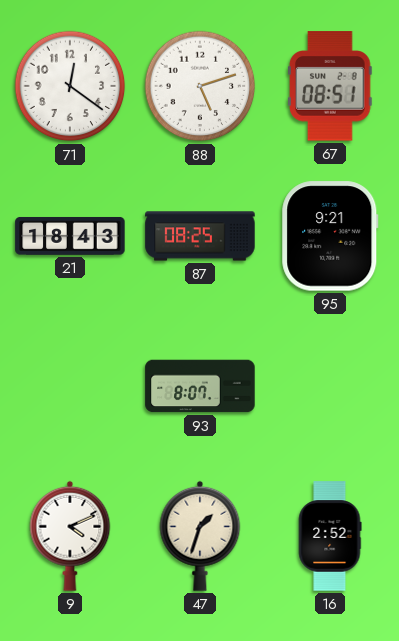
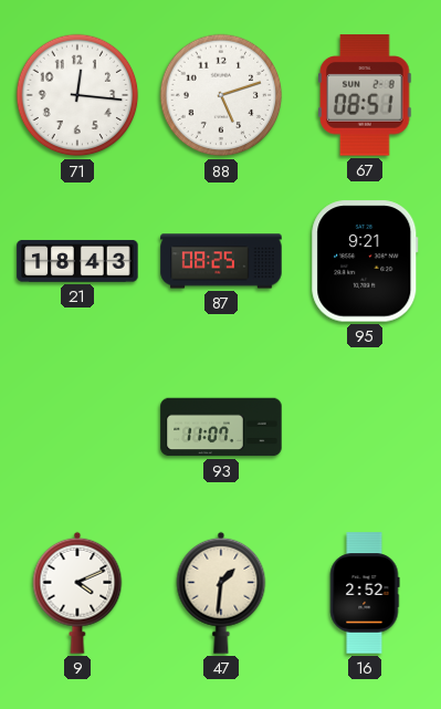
71: 12:21 -> 12:16
93: 8:07 -> 11:07
47: 1:33 -> 1:31
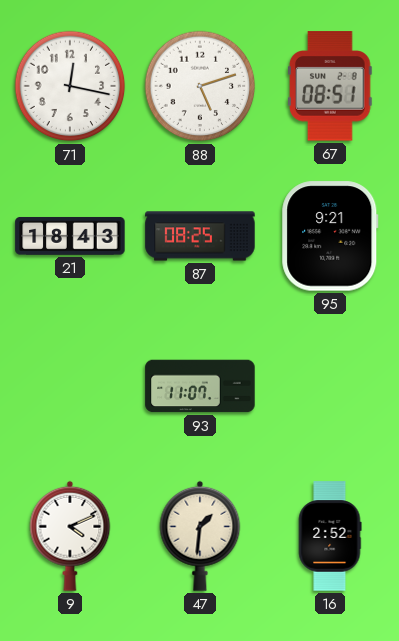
71: 12:16 -> 12:17
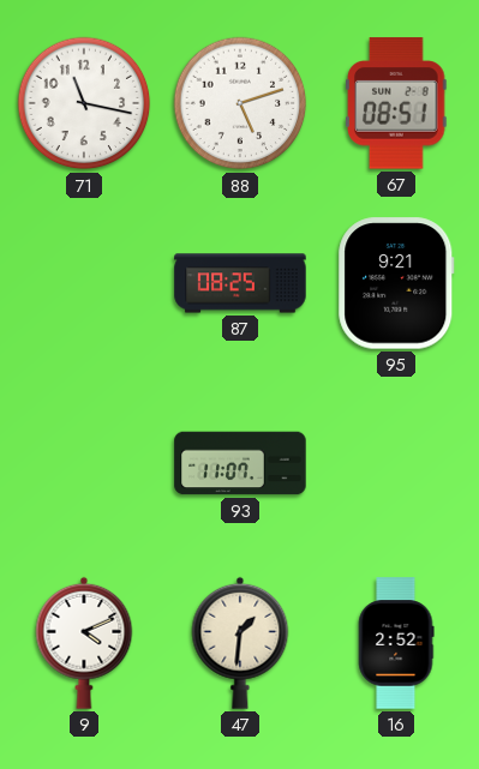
71: 12:17 -> 11:17
21: 18:43 -> none
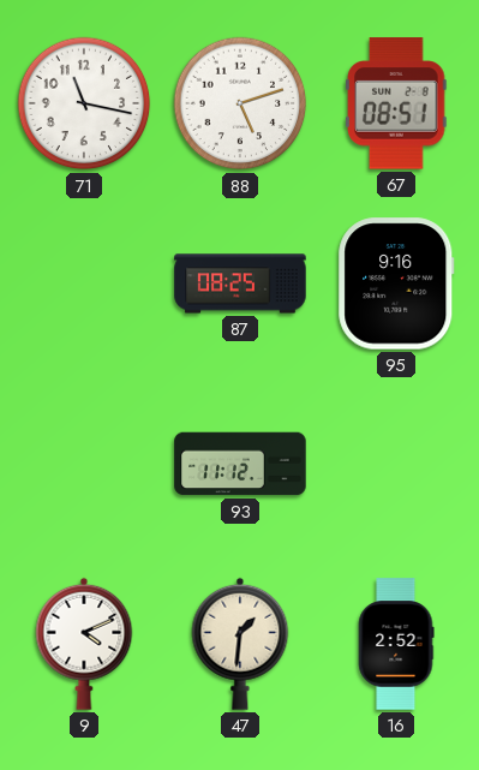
95: 9:21 -> 9:16
93: 11:07 -> 11:12
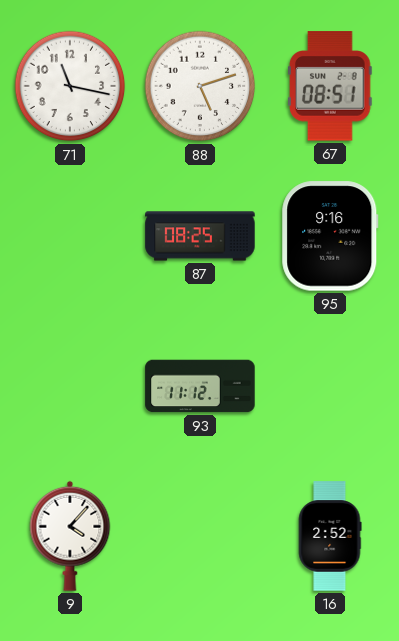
9: 4:11 -> 4:07
47: 1:31 -> none
